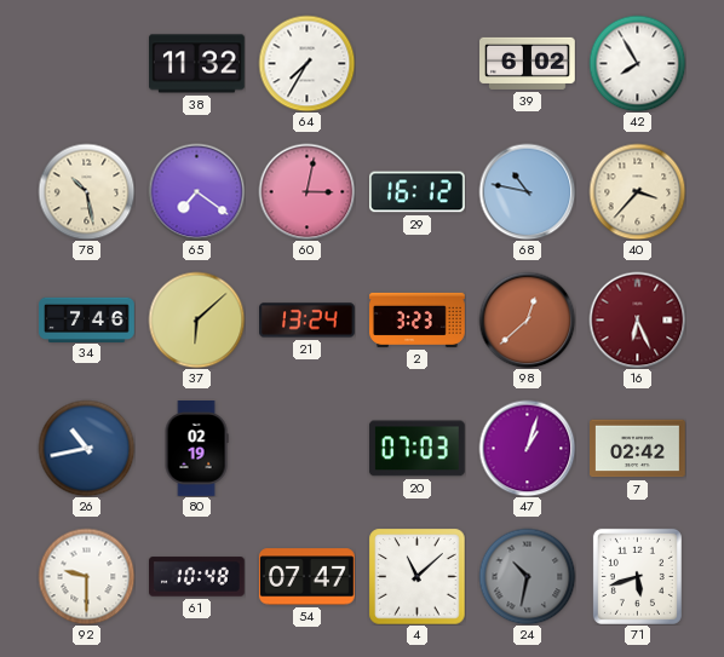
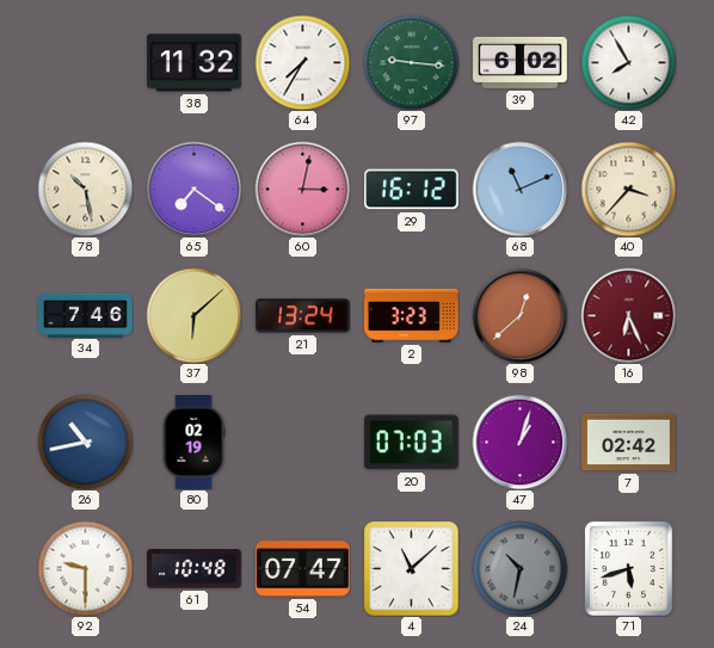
97: none -> 9:16
68: 10:47 -> 11:11
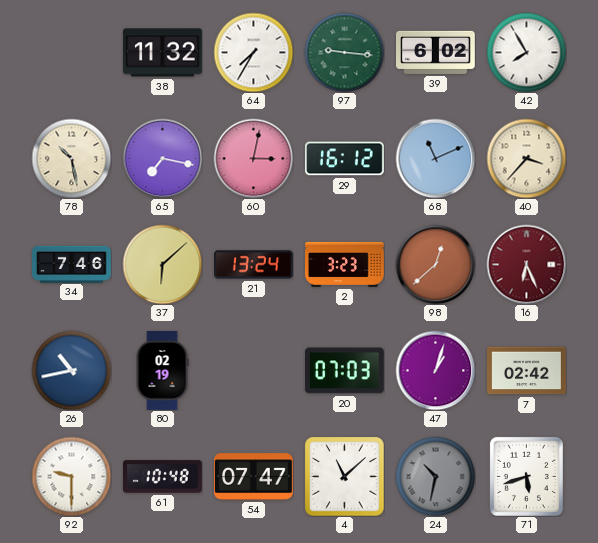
65: 7:21 -> 7:17
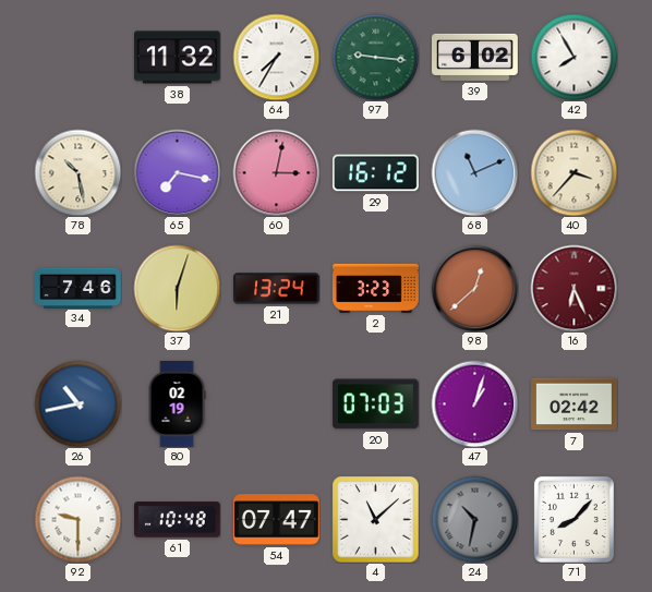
37: 6:08 -> 6:03
71: 5:42 -> 8:07
